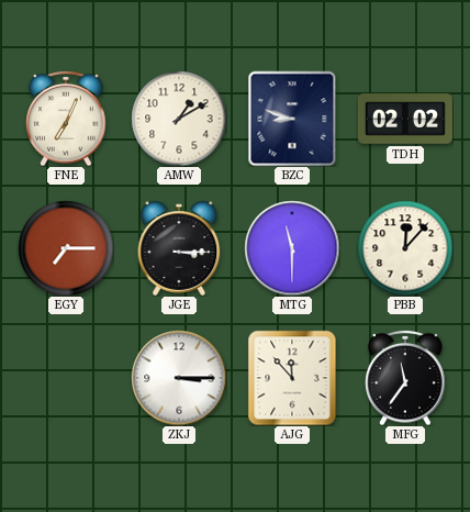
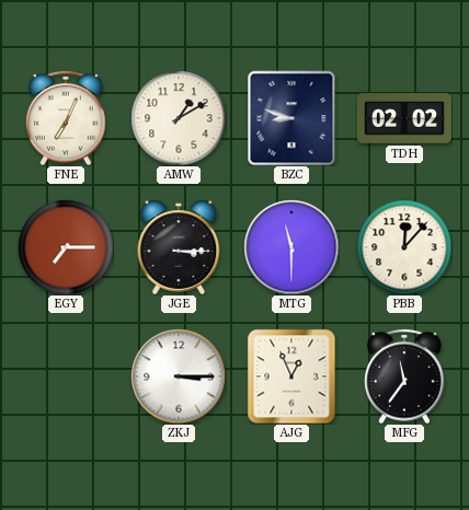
AJG: 11:53 -> 12:56
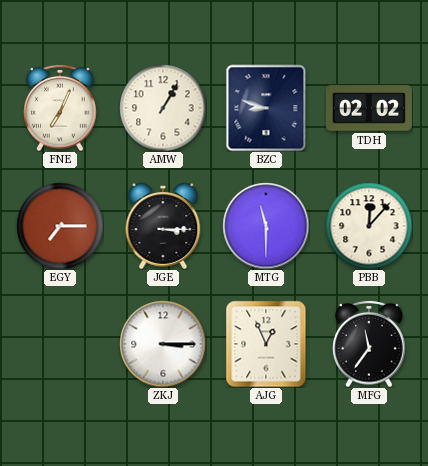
AMW: 1:10 -> 1:05
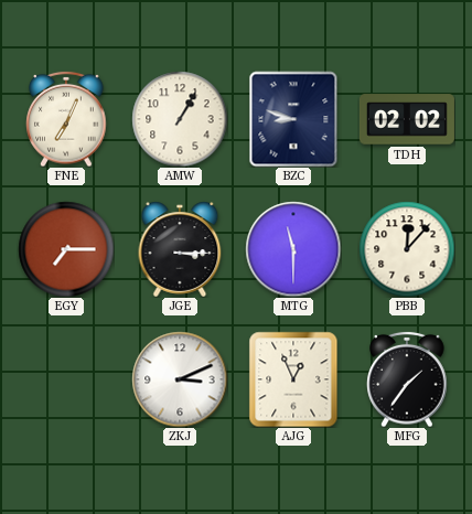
ZKJ: 3:15 -> 3:11
MFG: 11:36 -> 1:36
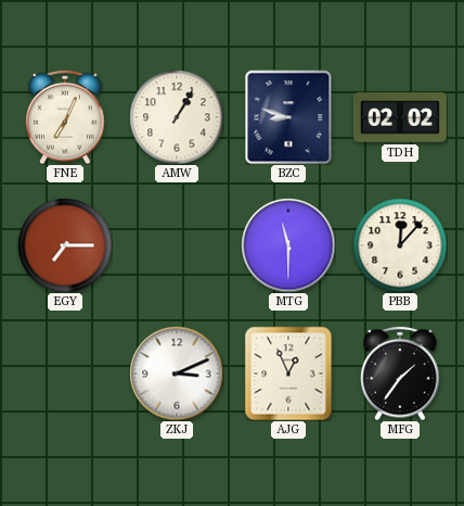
JGE: 3:15 -> none
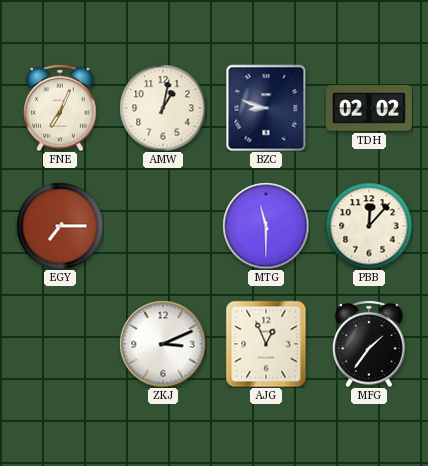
AMW: 1:05 -> 1:02
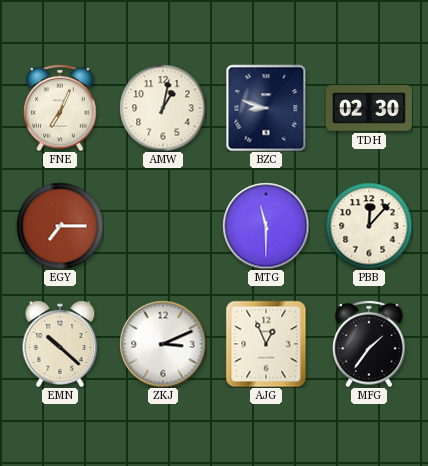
TDH: 02:02 -> 02:30
EMN: none -> 10:22
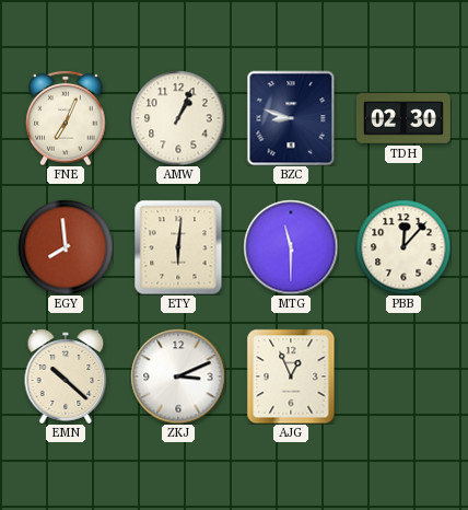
AMW: 1:02 -> 1:04
EGY: 7:15 -> 7:59
ETY: none -> 6:01
MFG: 1:36 -> none
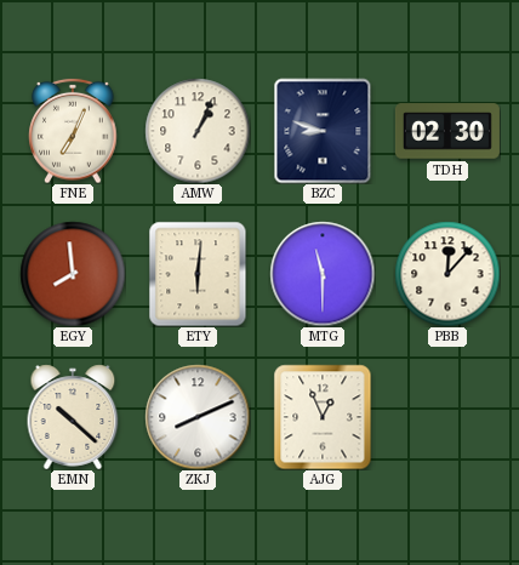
ZKJ: 3:11 -> 8:11
